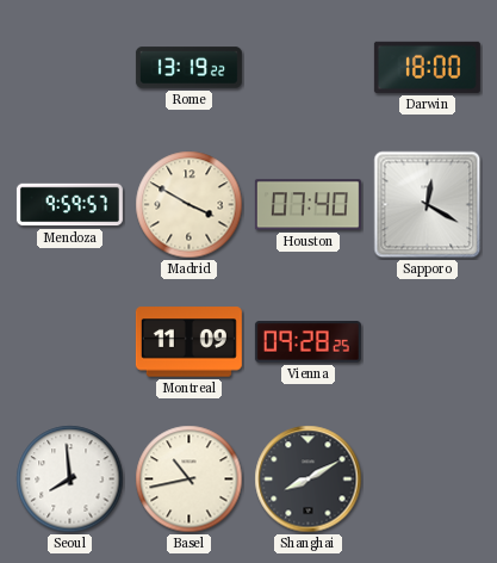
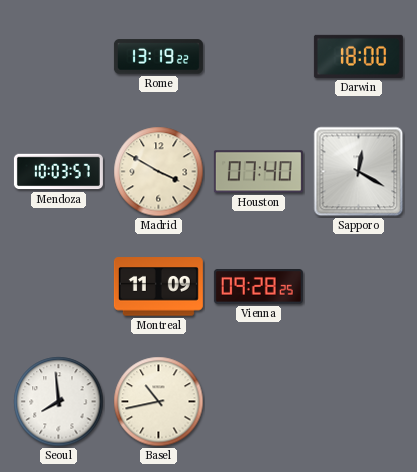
Mendoza: 9:59 -> 10:03
Shanghai: 8:10 -> none
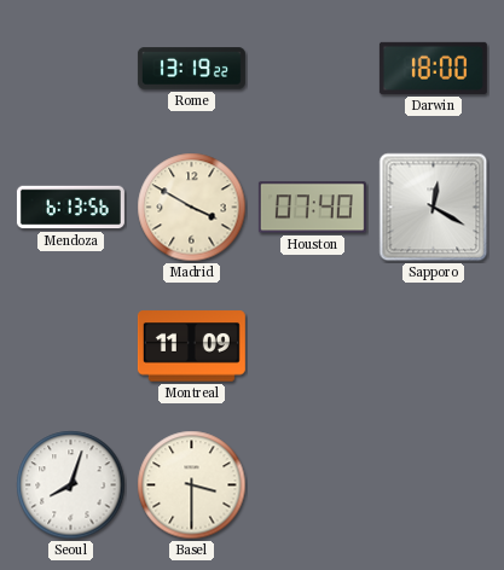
Mendoza: 10:03 -> 6:13
Vienna: 09:28 -> none
Seoul: 7:59 -> 8:03
Basel: 10:43 -> 3:30
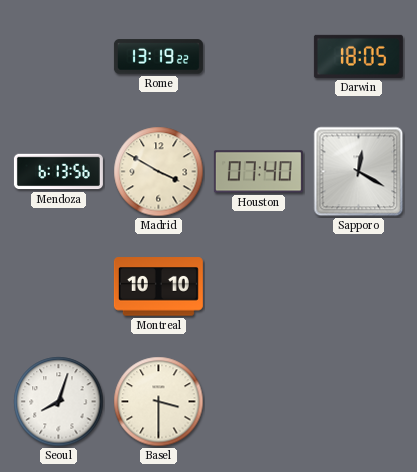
Darwin: 18:00 -> 18:05
Montreal: 11:09 -> 10:10
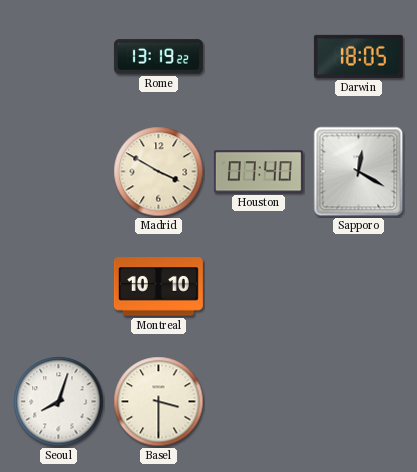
Mendoza: 6:13 -> none
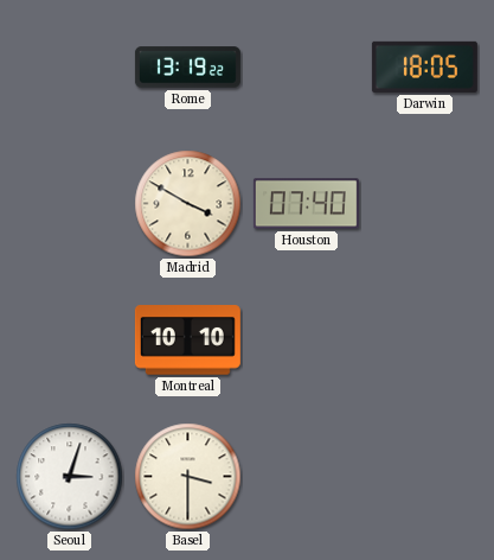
Sapporo: 12:20 -> none
Seoul: 8:03 -> 3:03
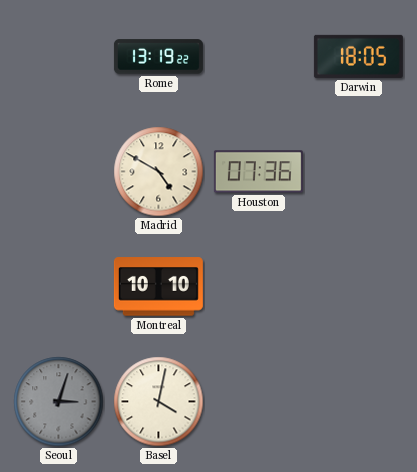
Madrid: 3:50 -> 4:50
Houston: 07:40 -> 07:36
Seoul dial: white -> grey
Basel: 3:30 -> 4:02
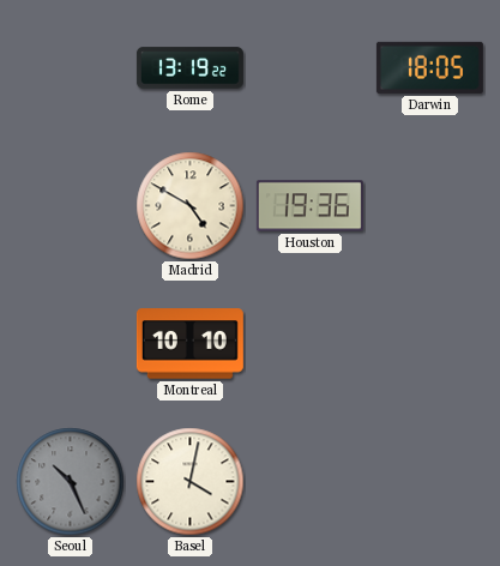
Houston: 07:36 -> 19:36
Seoul: 3:03 -> 10:26
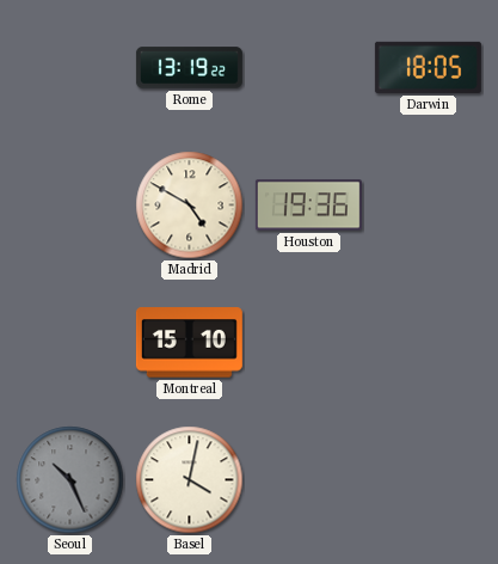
Montreal: 10:10 -> 15:10
